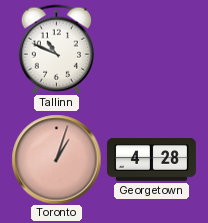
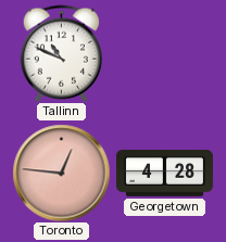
Toronto: 1:03 -> 12:46
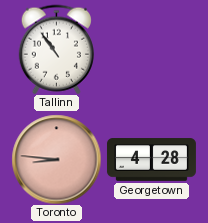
Tallinn: 10:49 -> 10:54
Toronto: 12:46 -> 8:46
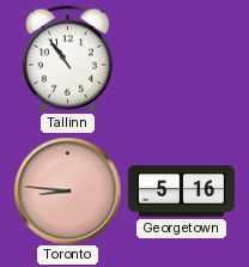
Georgetown: 4:28 -> 5:16
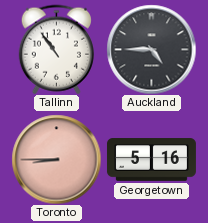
Auckland: none -> 4:45
Toronto: 8:46 -> 8:45
